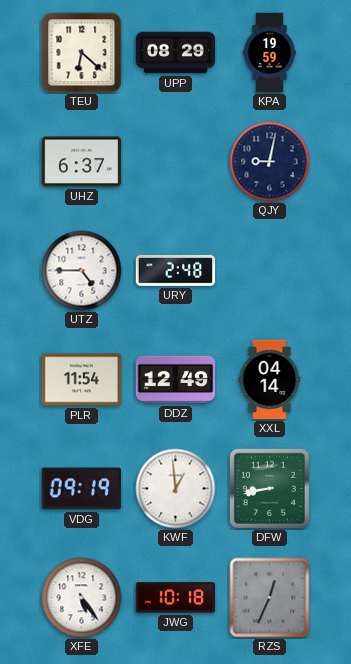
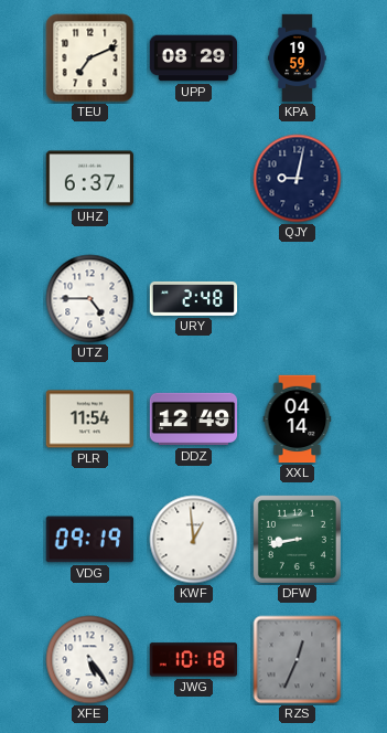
TEU: 6:22 -> 7:11
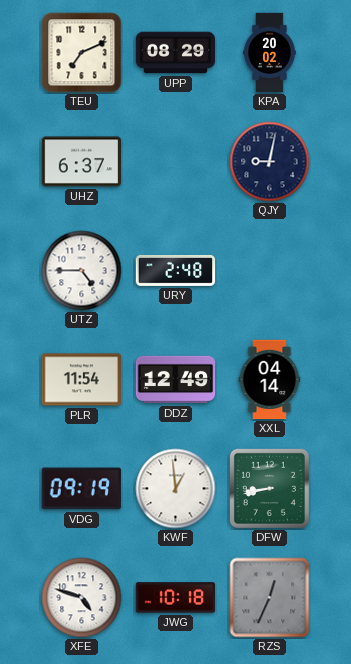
KPA: 19:59 -> 20:02
XFE: 5:24 -> 4:48
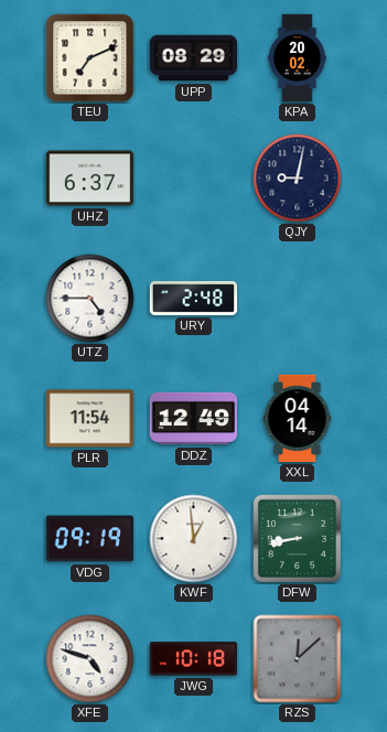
RZS: 12:34 -> 12:08
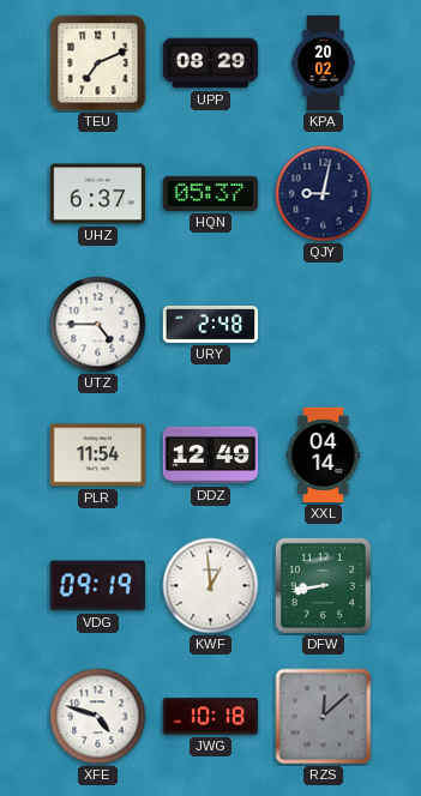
HQN: none -> 05:37
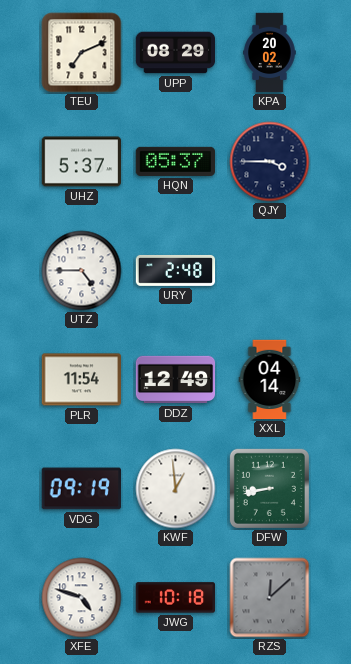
UHZ: 6:37 -> 5:37
QJY: 9:02 -> 3:45
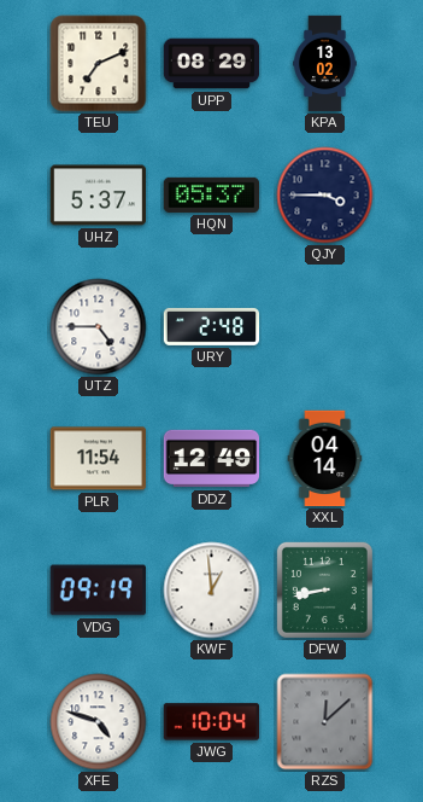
KPA: 20:02 -> 13:02
JWG: 10:18 -> 10:04
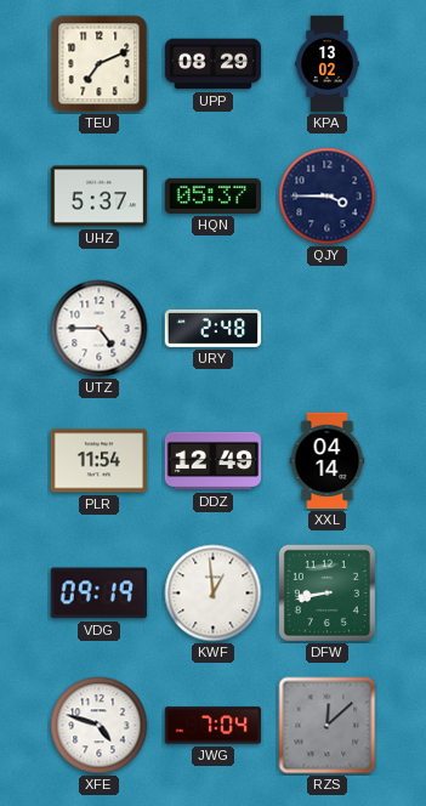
JWG: 10:04 -> 7:04
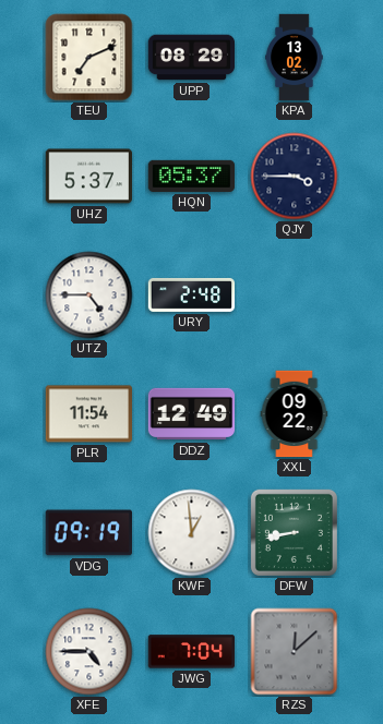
XXL: 04:14 -> 09:22
XFE: 4:48 -> 4:45
